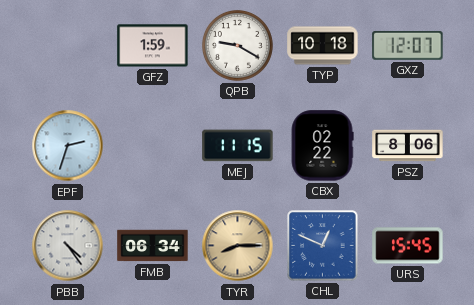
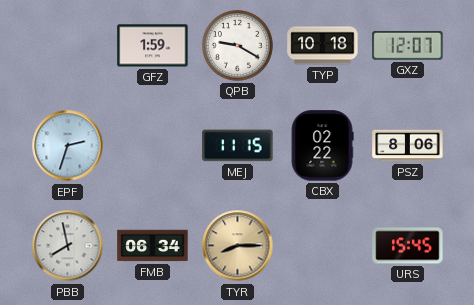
PBB: 4:24 -> 7:58
CHL: 12:49 -> none
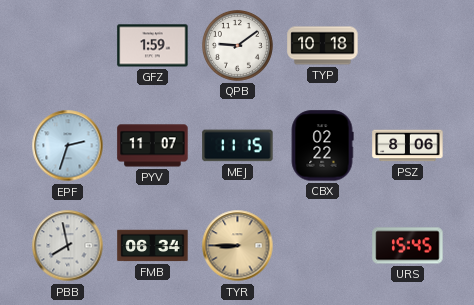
QPB: 9:20 -> 9:09
GXZ: 12:07 -> none
PYV: none -> 11:07
TYR: 8:15 -> 8:45
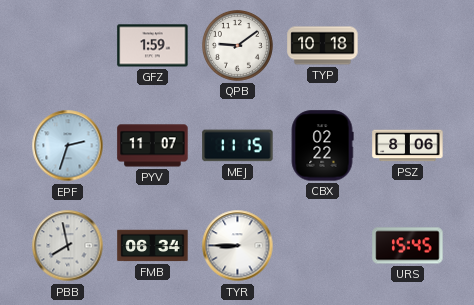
TYR dial: champagne -> white
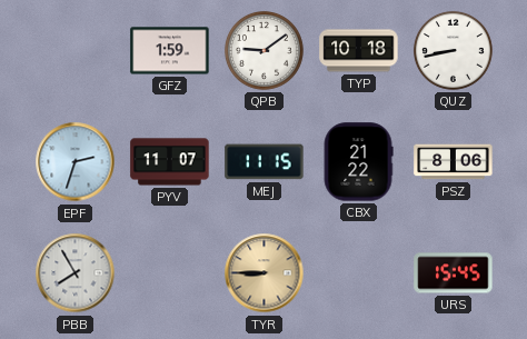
QUZ: none -> 8:43
CBX: 02:22 -> 21:22
PBB: 7:58 -> 7:55
FMB: 06:34 -> none
TYR dial: white -> champagne
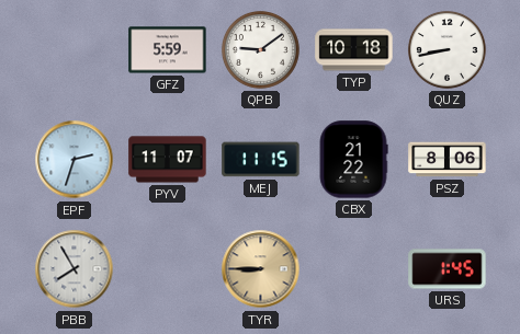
GFZ: 1:59 -> 5:59
URS: 15:45 -> 1:45
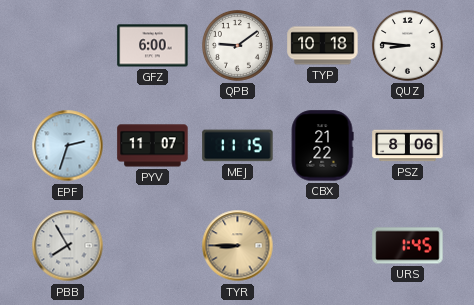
GFZ: 5:59 -> 6:00
QUZ: 8:43 -> 8:46
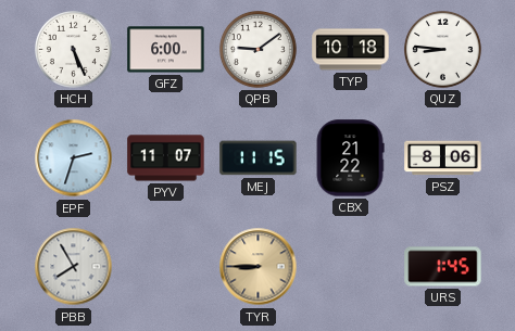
HCH: none -> 5:26
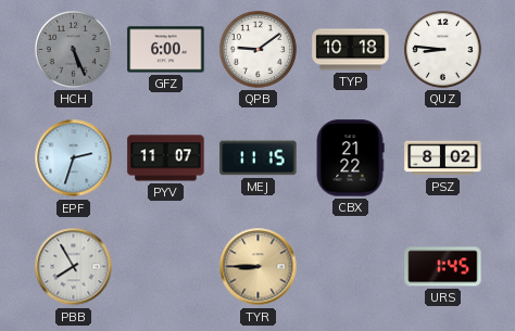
HCH dial: white -> grey
PSZ: 8:06 -> 8:02
